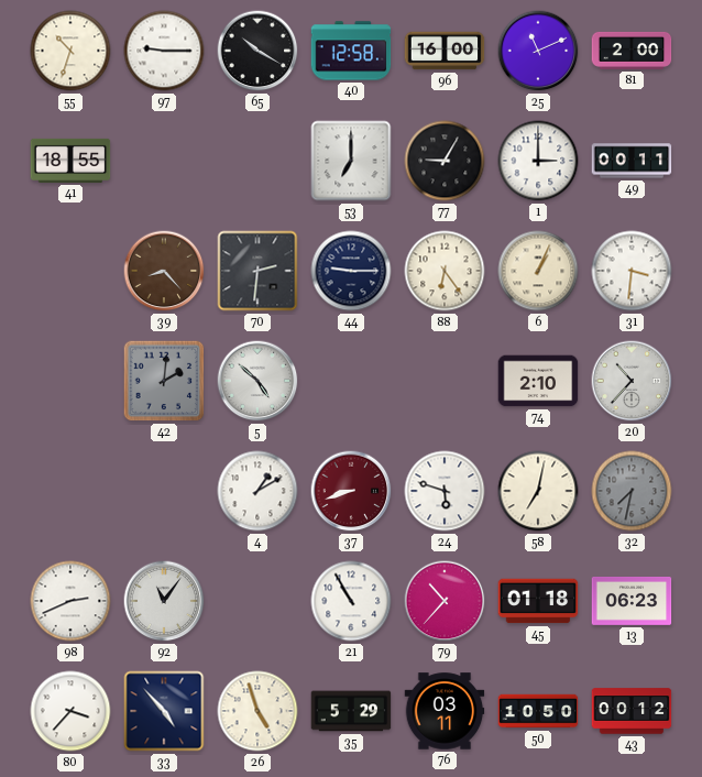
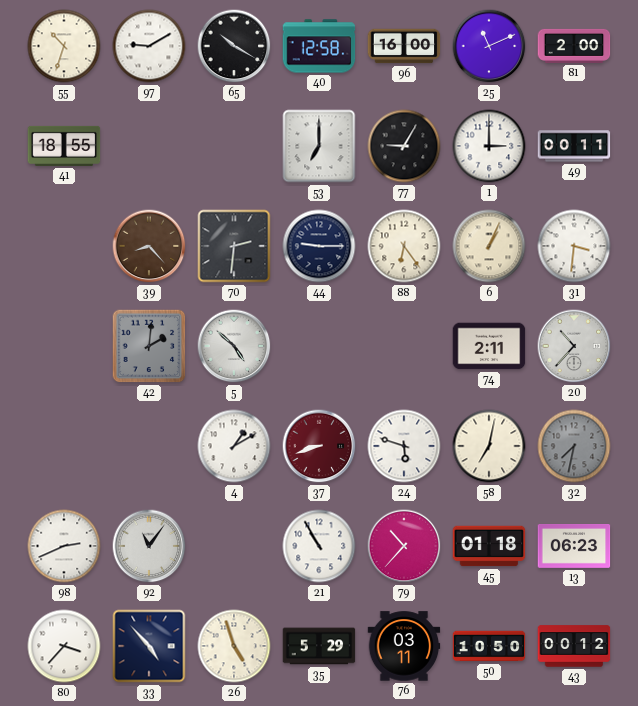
97: 9:15 -> 9:10
74: 2:10 -> 2:11
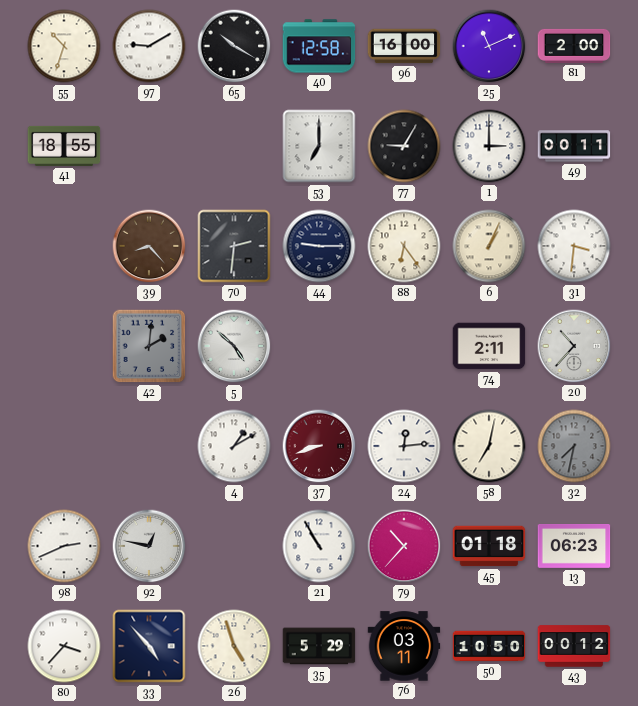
24: 5:48 -> 12:14
92: 11:06 -> 12:47
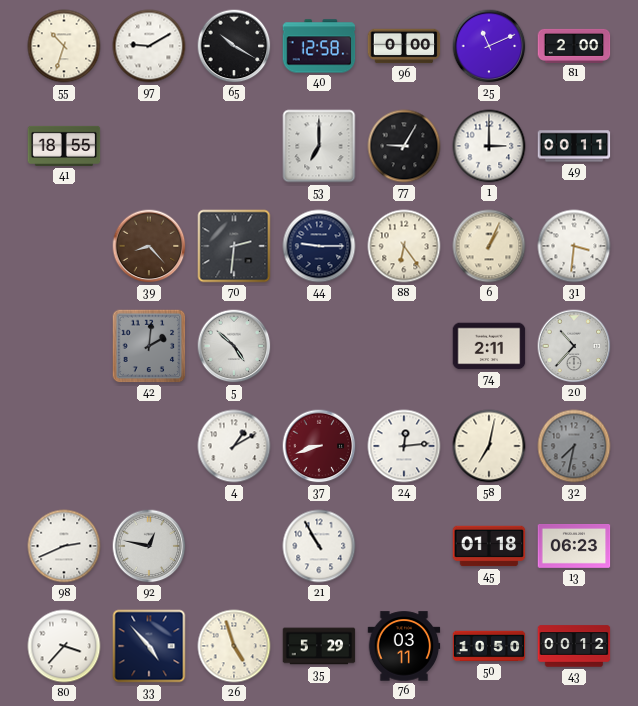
96: 16:00 -> 0:00
79: 10:37 -> none
